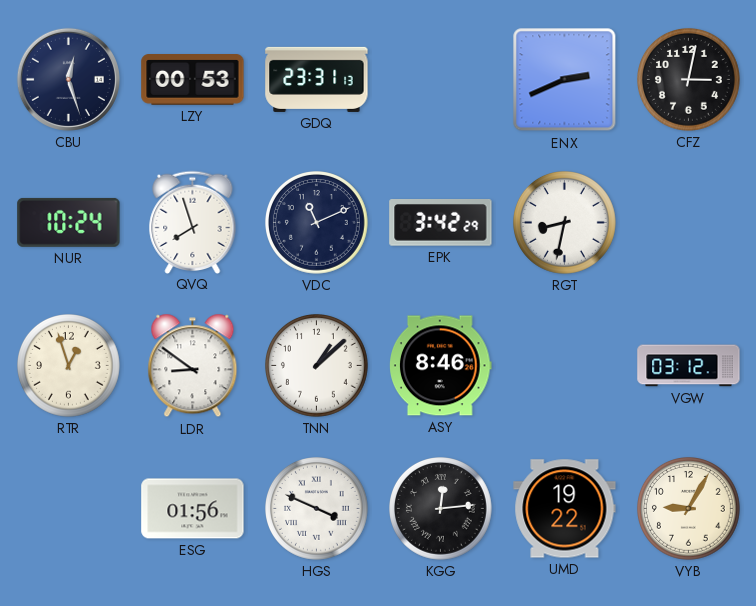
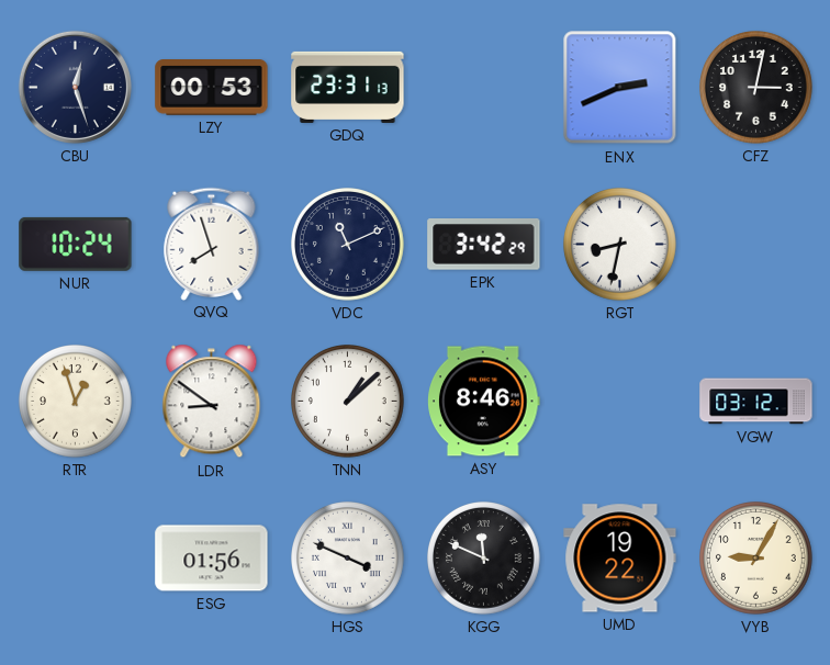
KGG: 12:14 -> 11:49
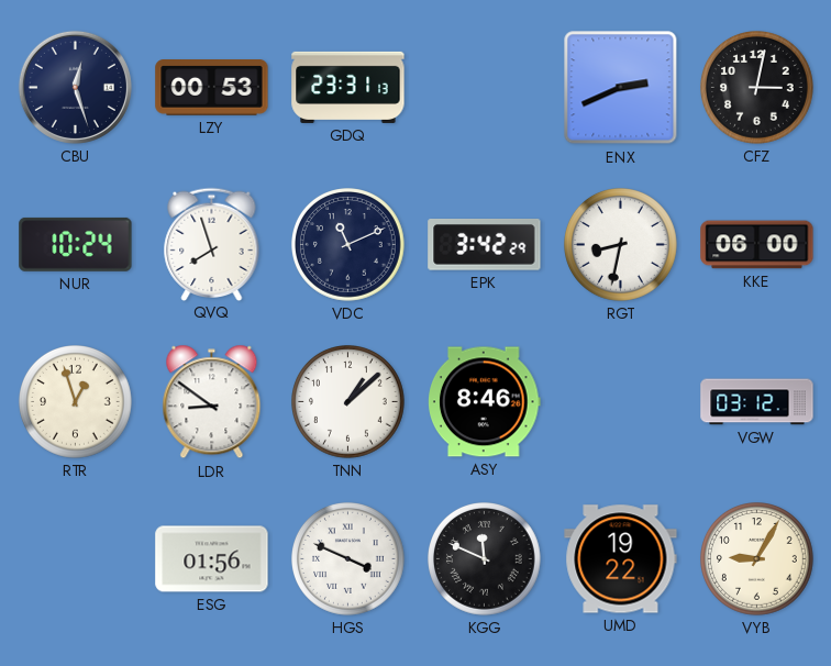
KKE: none -> 06:00
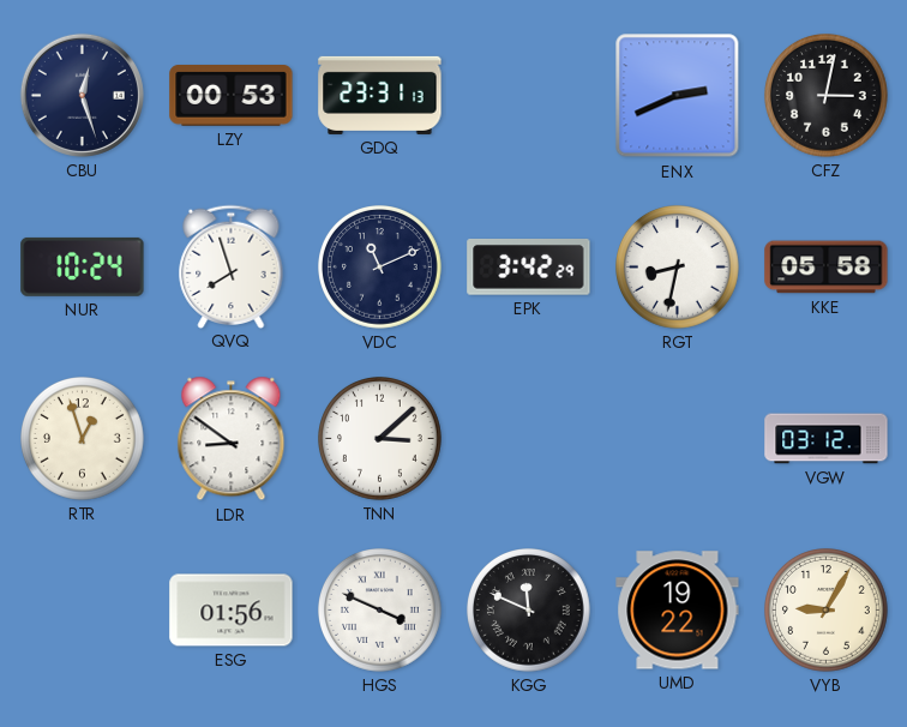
KKE: 06:00 -> 05:58
TNN: 1:08 -> 3:08
ASY: 8:46 -> none
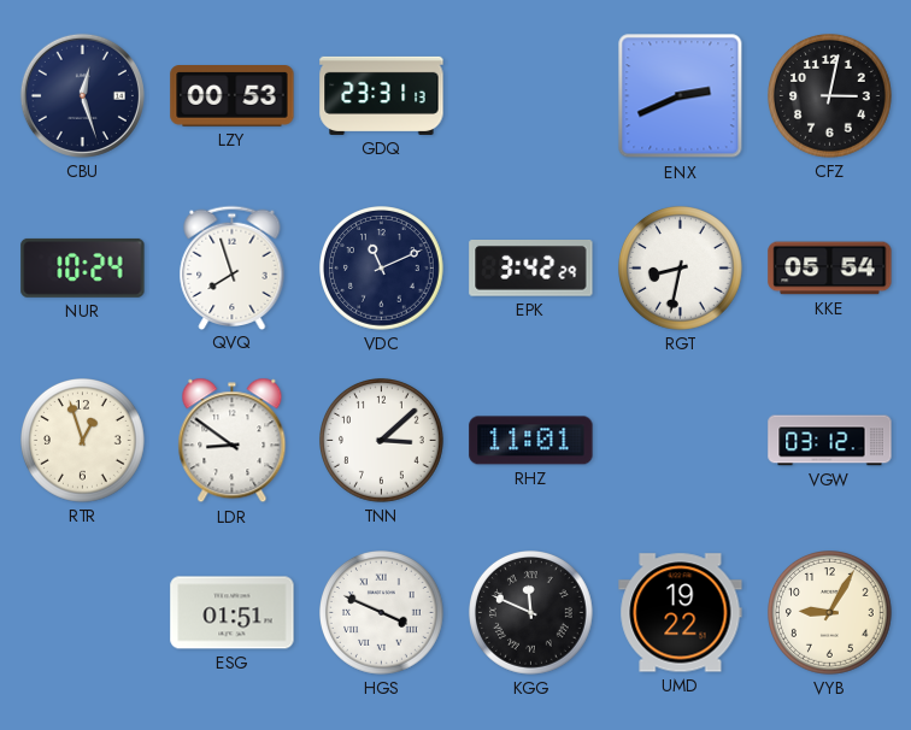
KKE: 05:58 -> 05:54
RHZ: none -> 11:01
ESG: 01:56 -> 01:51
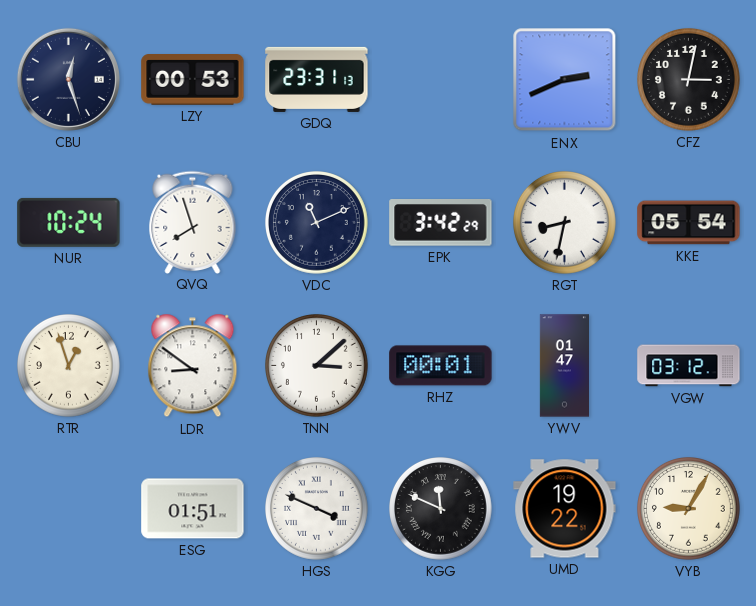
RHZ: 11:01 -> 00:01
YWV: none -> 01:47
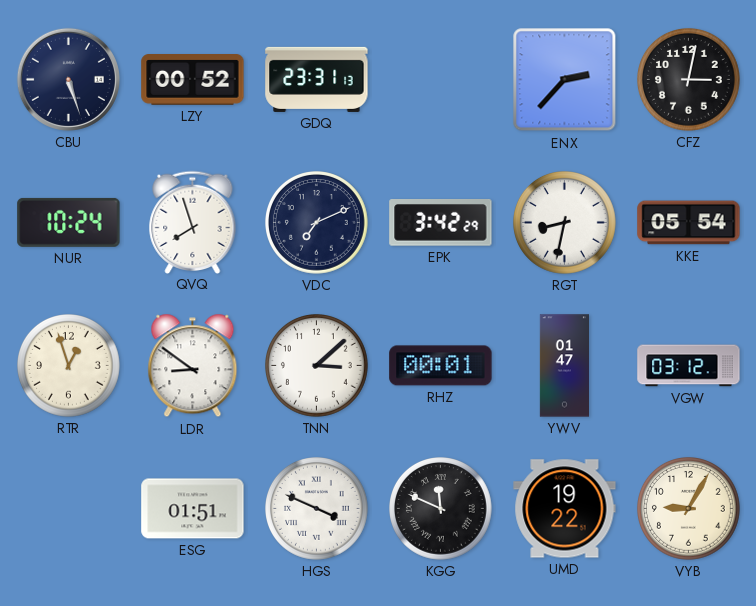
CBU: 12:27 -> 5:27
LZY: 00:53 -> 00:52
ENX: 2:41 -> 2:37
VDC: 11:11 -> 7:11
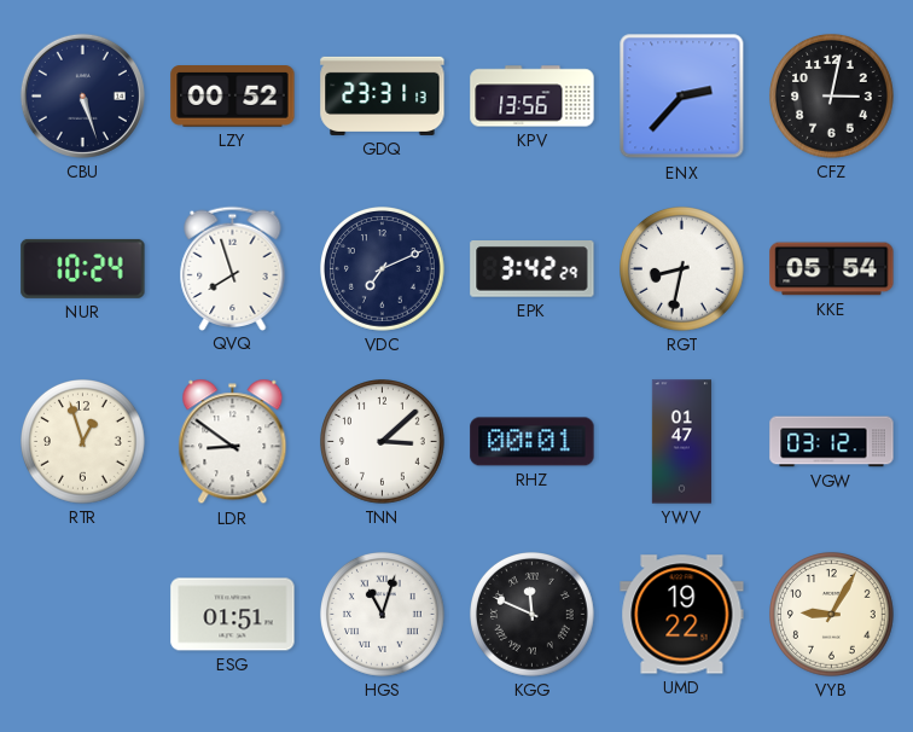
KPV: none -> 13:56
HGS: 3:49 -> 11:03
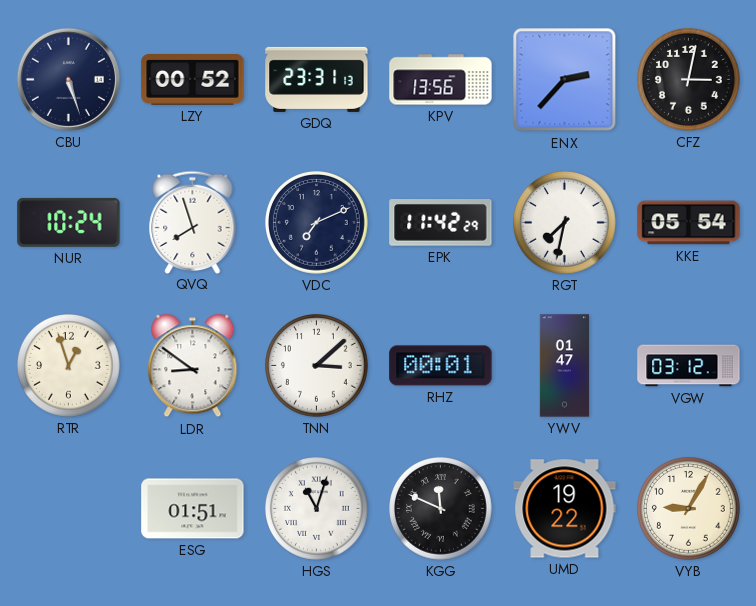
EPK: 3:42 -> 11:42
RGT: 8:32 -> 7:32
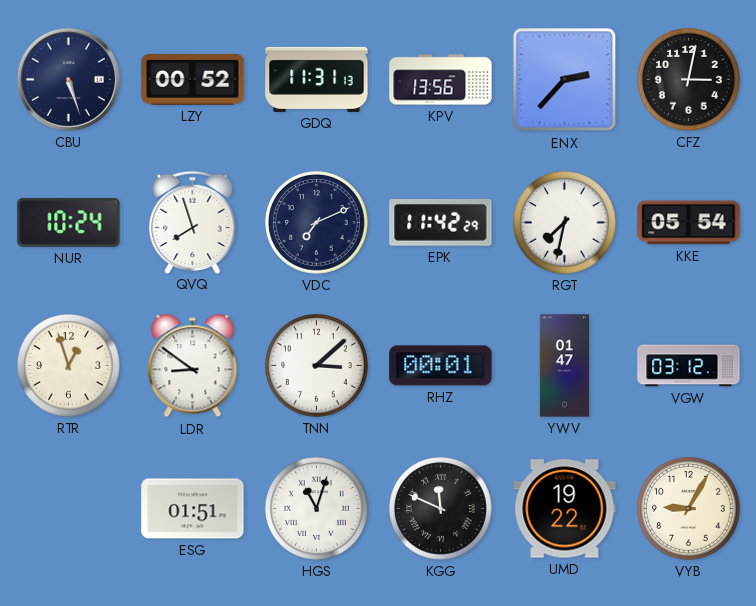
GDQ: 23:31 -> 11:31
